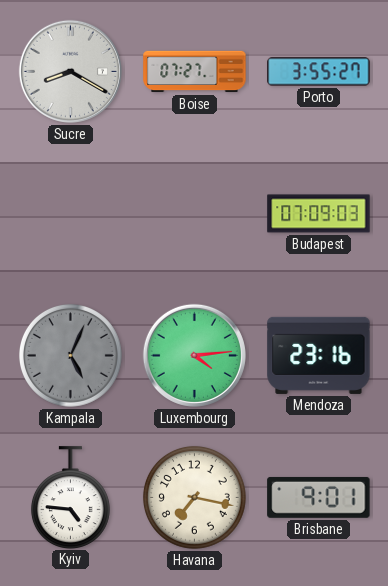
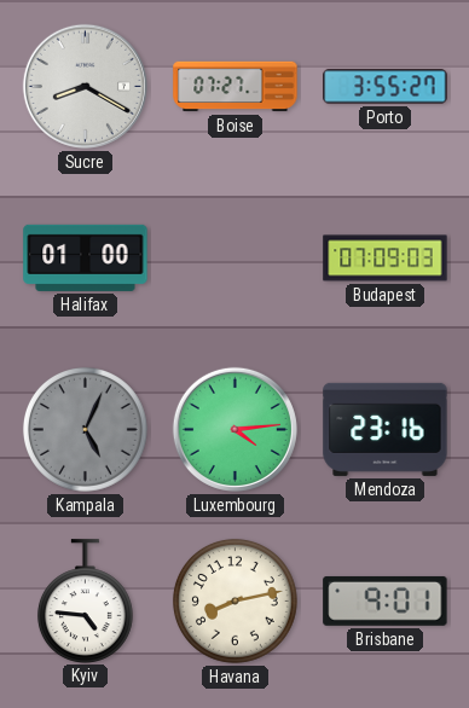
Halifax: none -> 01:00
Havana: 7:17 -> 8:13
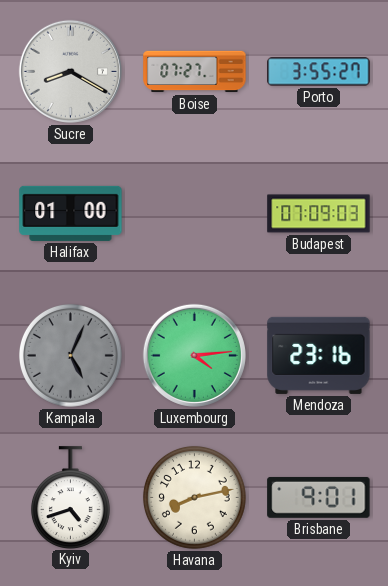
Kyiv: 4:46 -> 4:42
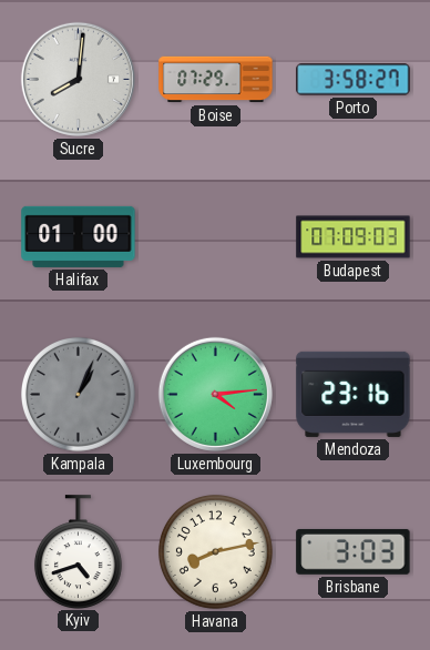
Sucre: 8:20 -> 8:01
Boise: 07:27 -> 07:29
Porto: 3:55 -> 3:58
Kampala: 5:04 -> 1:04
Brisbane: 9:01 -> 3:03
